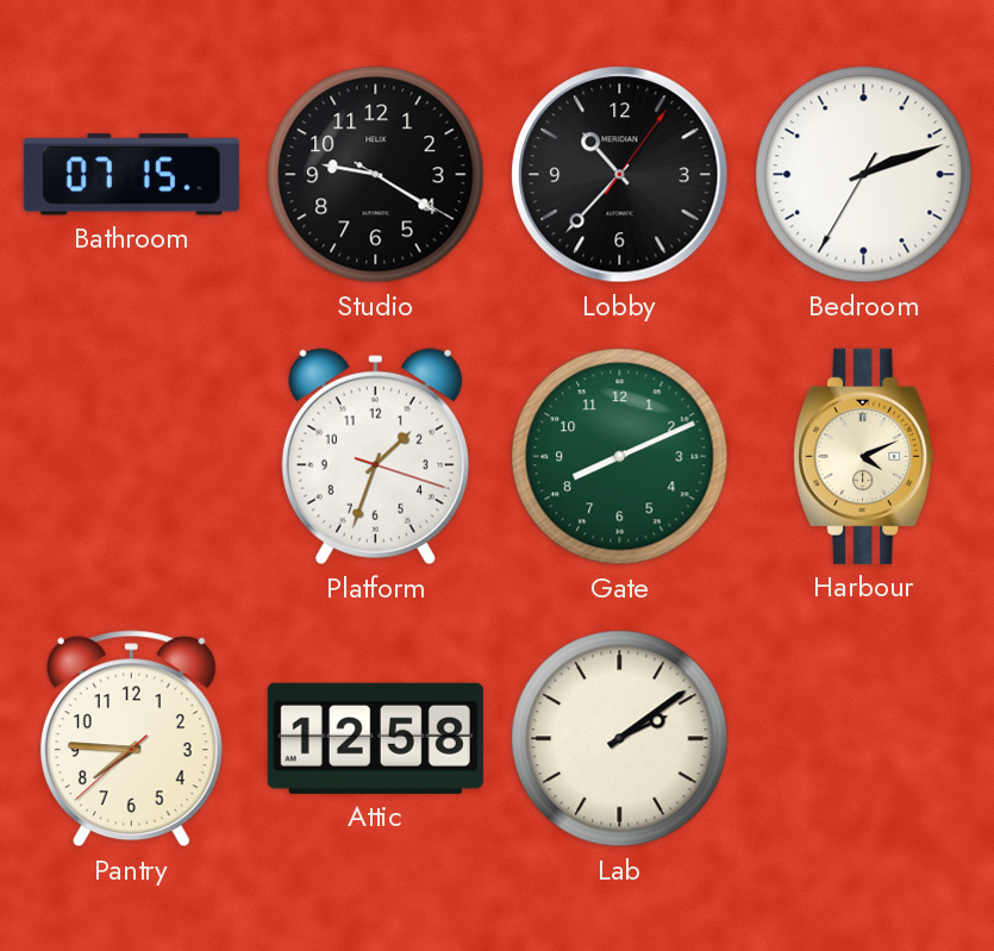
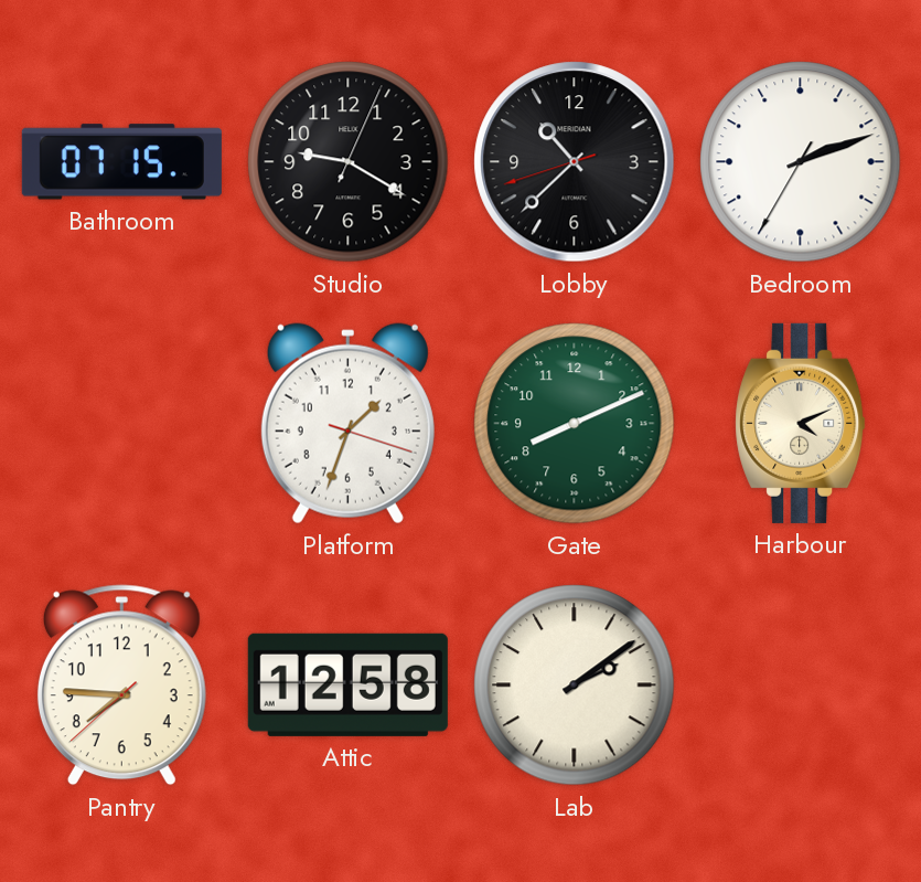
Studio: 9:20:20 -> 9:20:04
Lobby: 10:37:06 -> 10:37:42
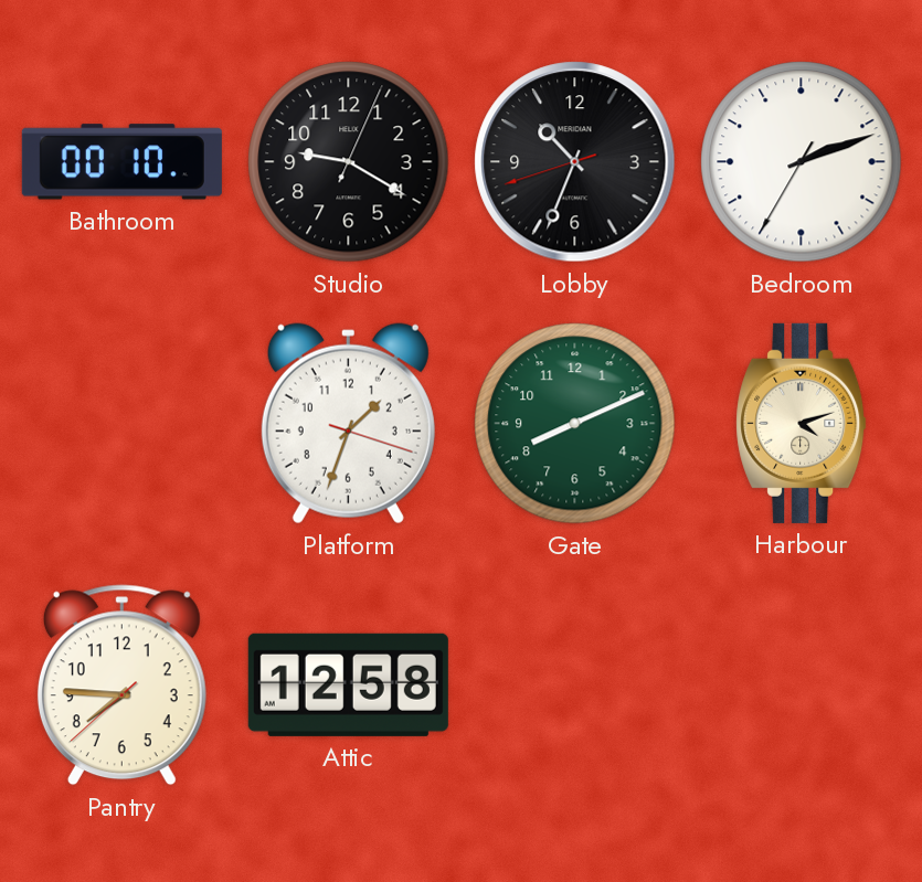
Bathroom: 07:15 -> 00:10
Lobby: 10:37 -> 10:33
Harbour: 4:11 -> 4:12
Lab: 2:09 -> none
